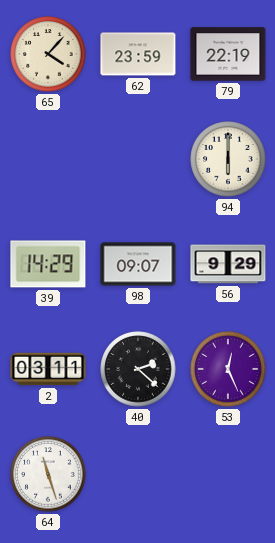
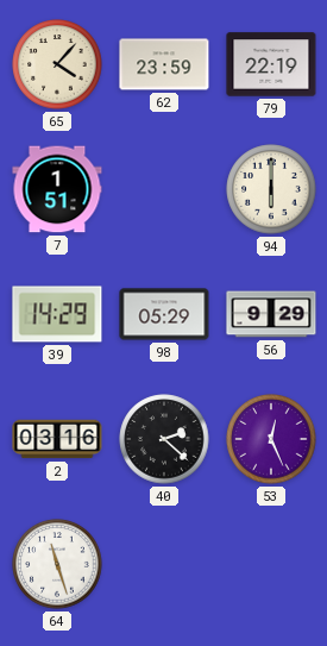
7: none -> 1:51
98: 09:07 -> 05:29
2: 03:11 -> 03:16
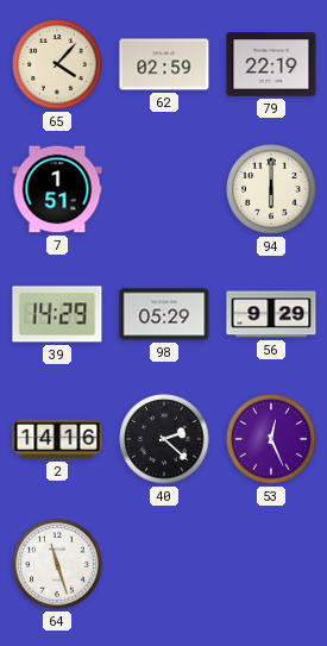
62: 23:59 -> 02:59
2: 03:16 -> 14:16
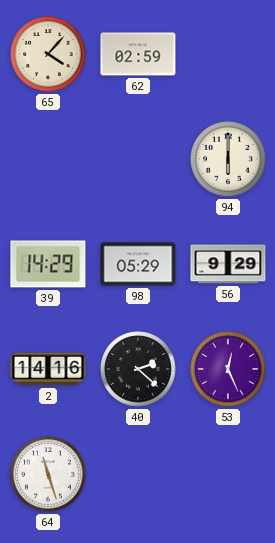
79: 22:19 -> none
7: 1:51 -> none
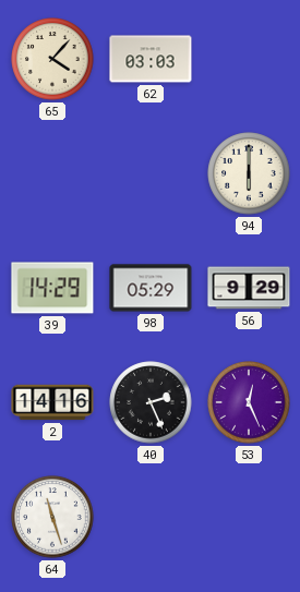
62: 02:59 -> 03:03
40: 2:22 -> 2:26
